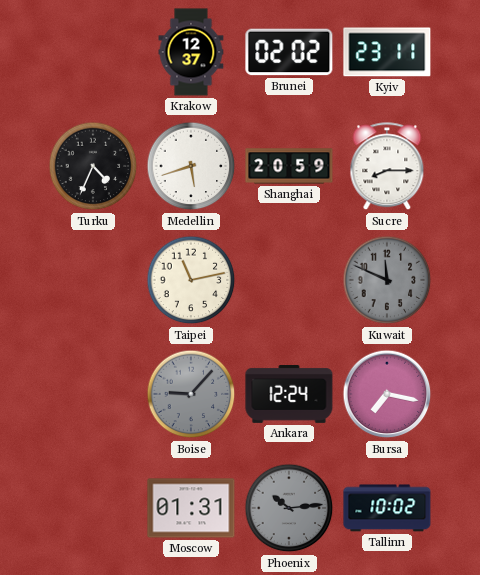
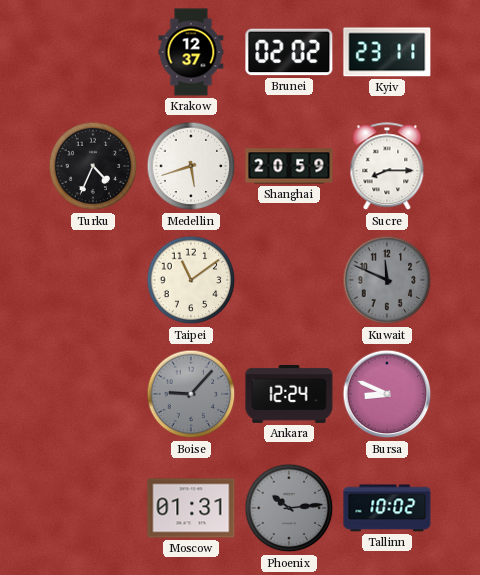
Taipei: 11:13 -> 11:09
Bursa: 7:17 -> 8:49
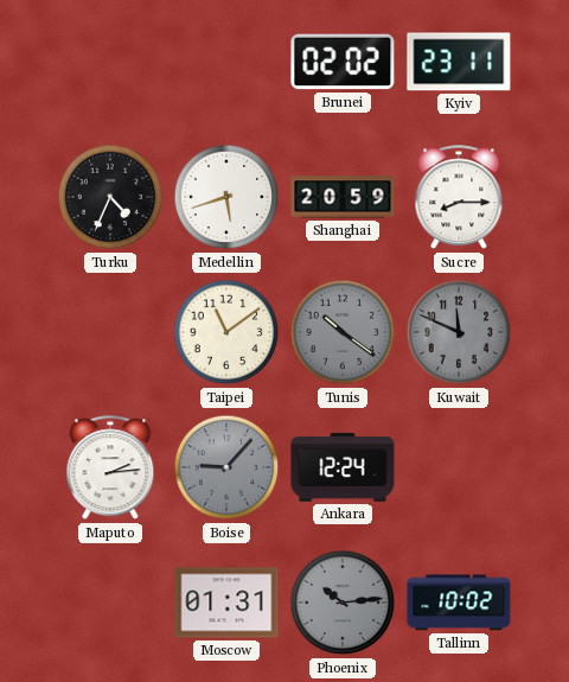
Krakow: 12:37 -> none
Tunis: none -> 10:21
Maputo: none -> 2:14
Bursa: 8:49 -> none
